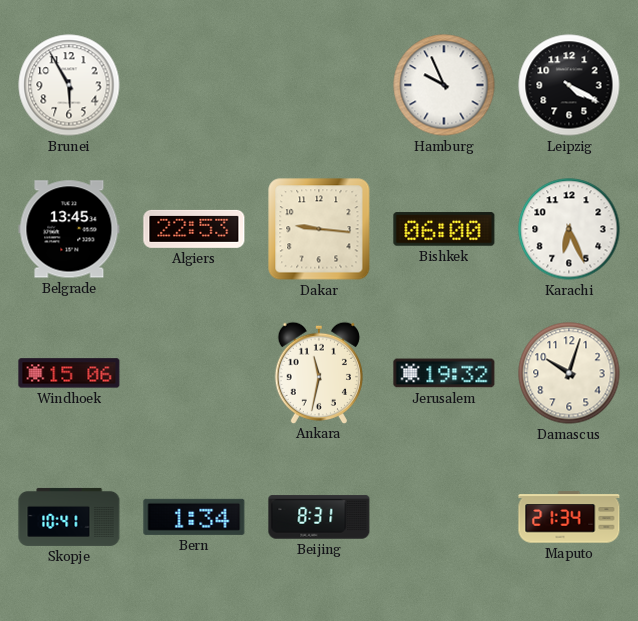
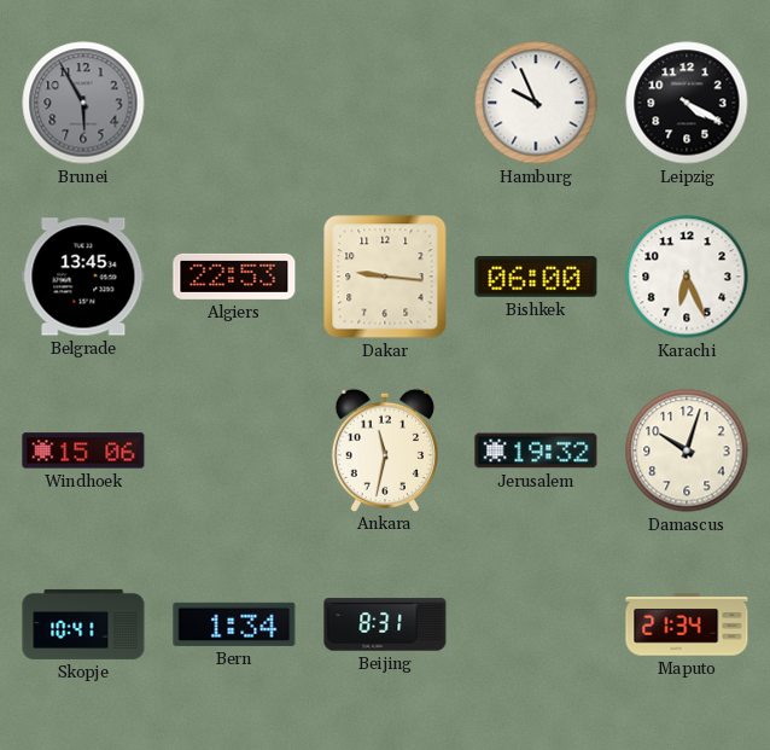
Brunei dial: white -> grey
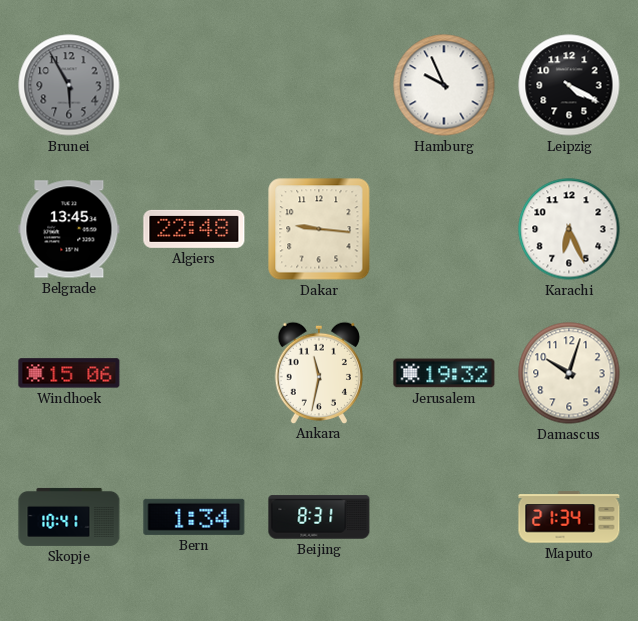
Algiers: 22:53 -> 22:48
Bishkek: 06:00 -> none
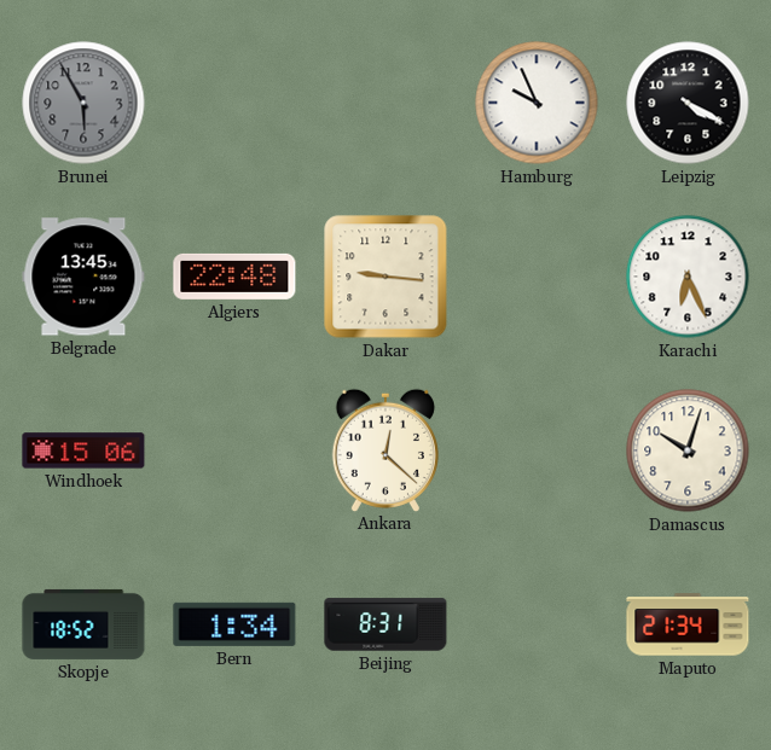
Ankara: 11:32 -> 12:22
Jerusalem: 19:32 -> none
Skopje: 10:41 -> 18:52
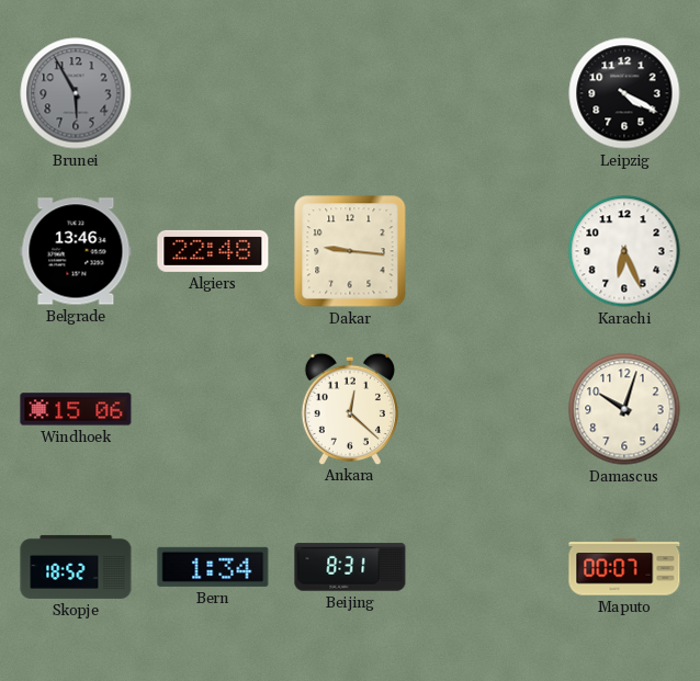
Hamburg: 9:56 -> none
Belgrade: 13:45 -> 13:46
Maputo: 21:34 -> 00:07
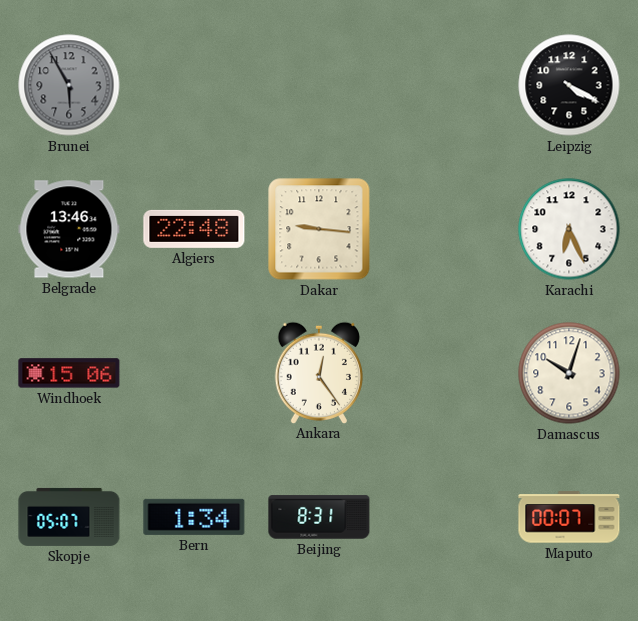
Ankara: 12:22 -> 12:24
Skopje: 18:52 -> 05:07
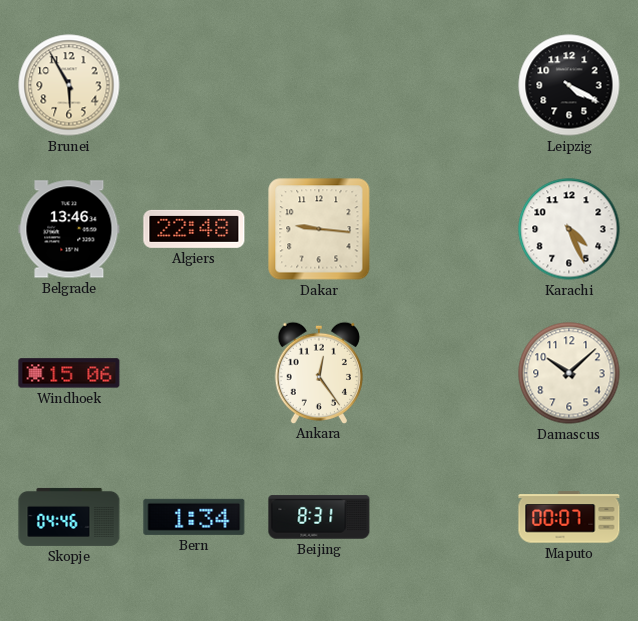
Brunei dial: grey -> cream
Karachi: 6:26 -> 4:26
Damascus: 10:03 -> 10:08
Skopje: 05:07 -> 04:46
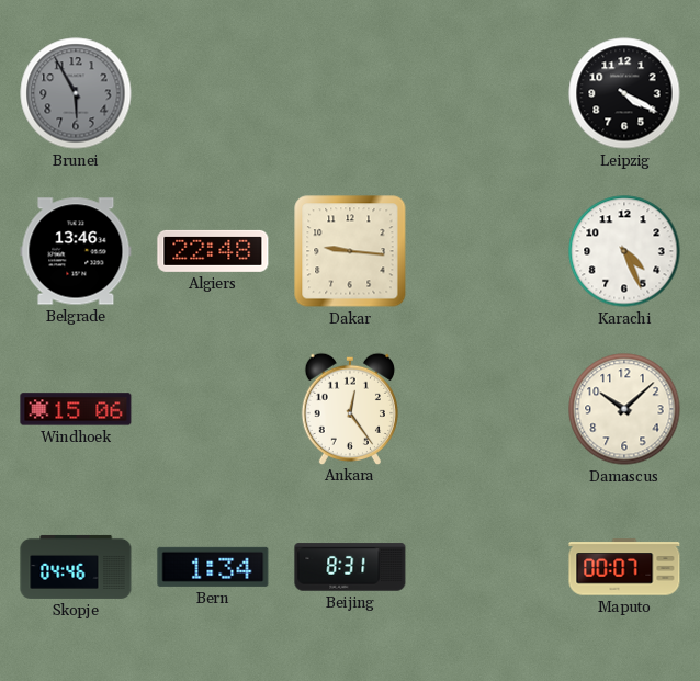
Brunei dial: cream -> grey
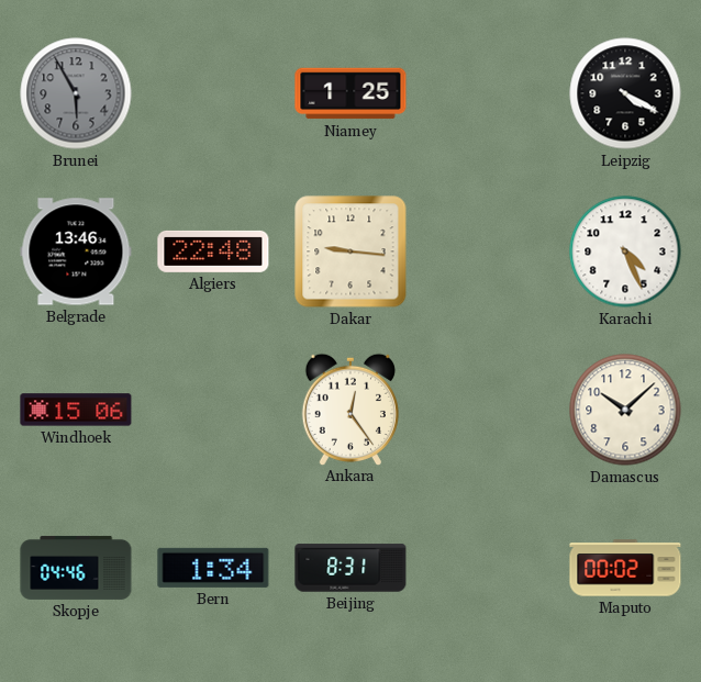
Niamey: none -> 1:25
Maputo: 00:07 -> 00:02
